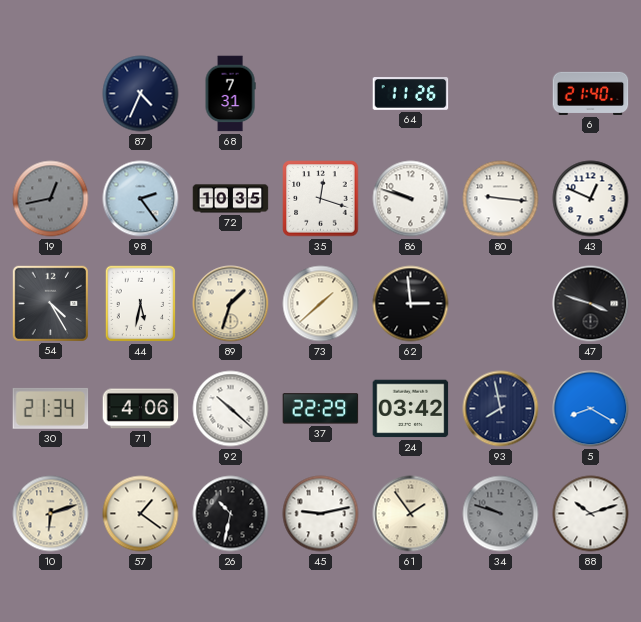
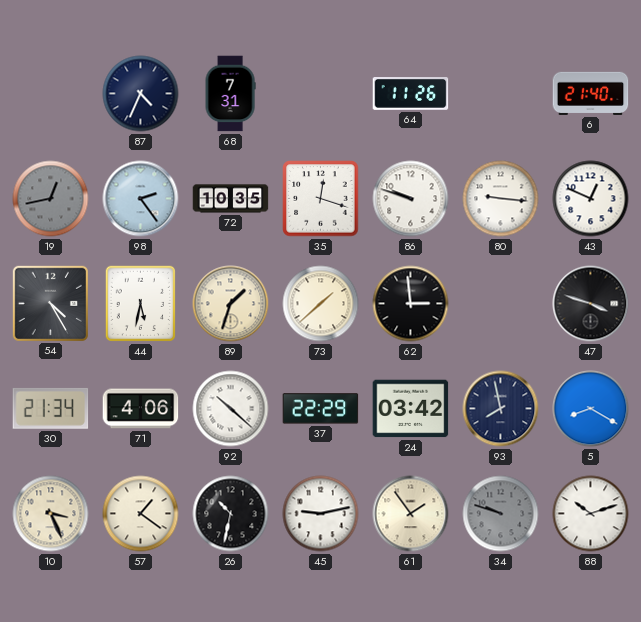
10: 6:12 -> 3:26
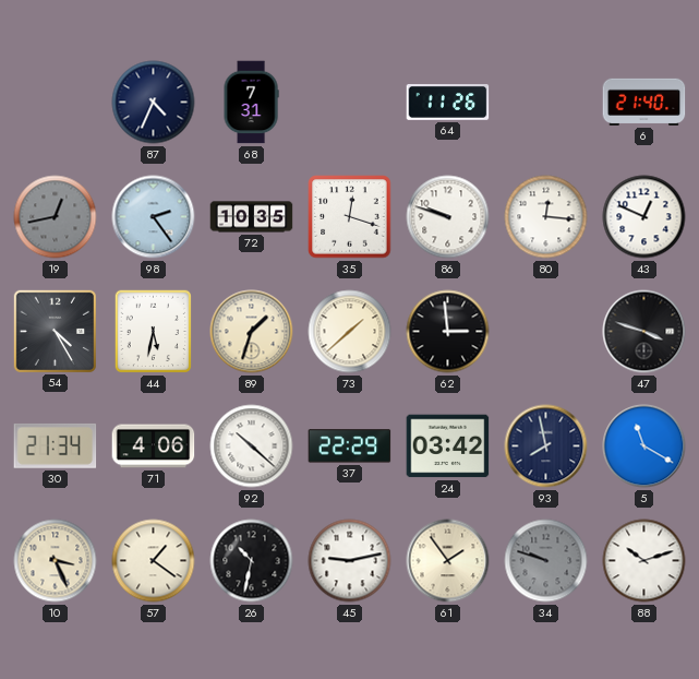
80: 9:16 -> 12:16
5: 8:20 -> 11:20
